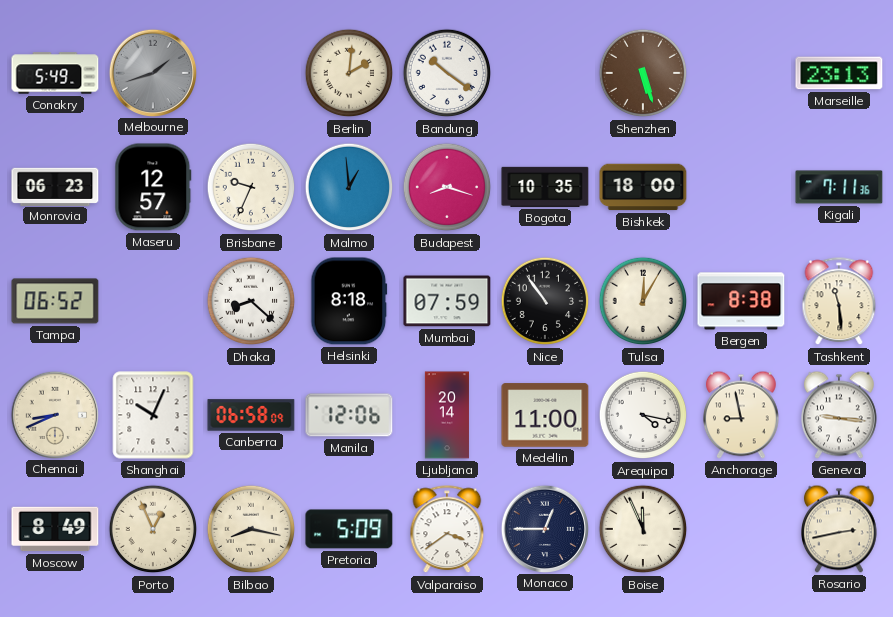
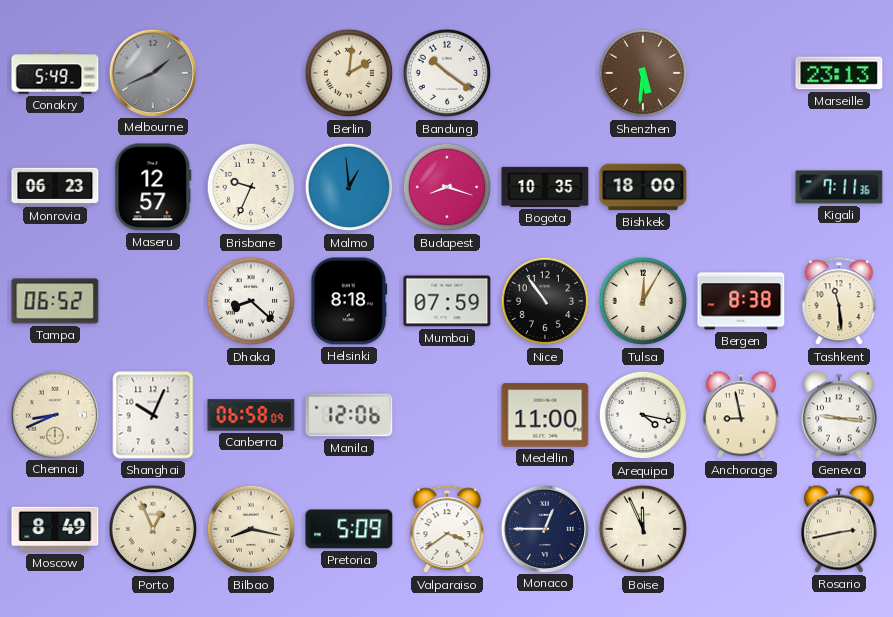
Melbourne: 1:42 -> 1:41
Shenzhen: 5:27 -> 5:31
Ljubljana: 20:14 -> none
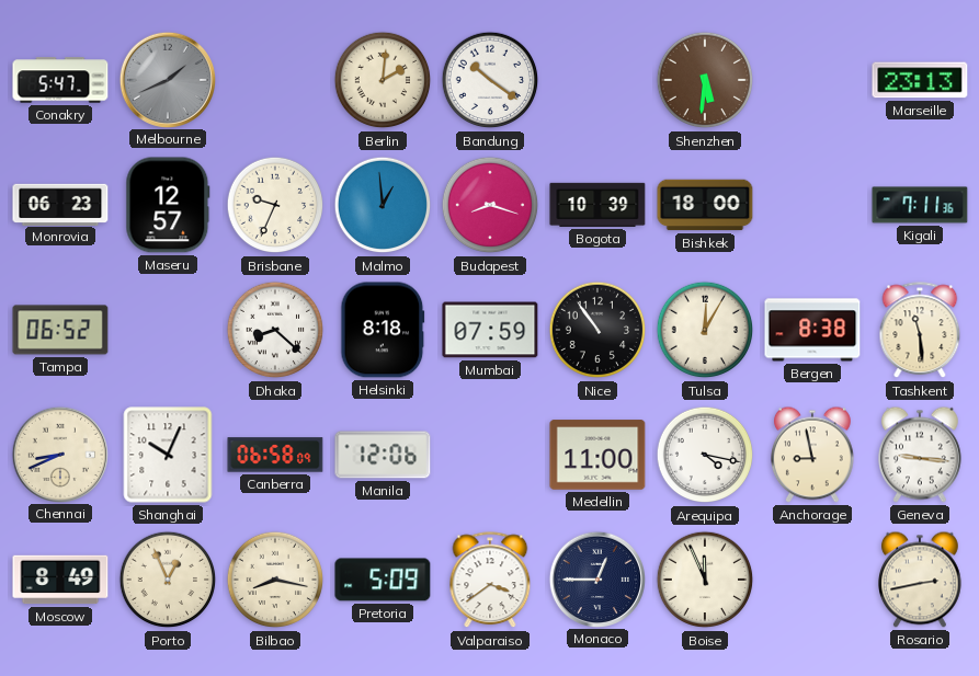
Conakry: 5:49 -> 5:47
Bogota: 10:35 -> 10:39
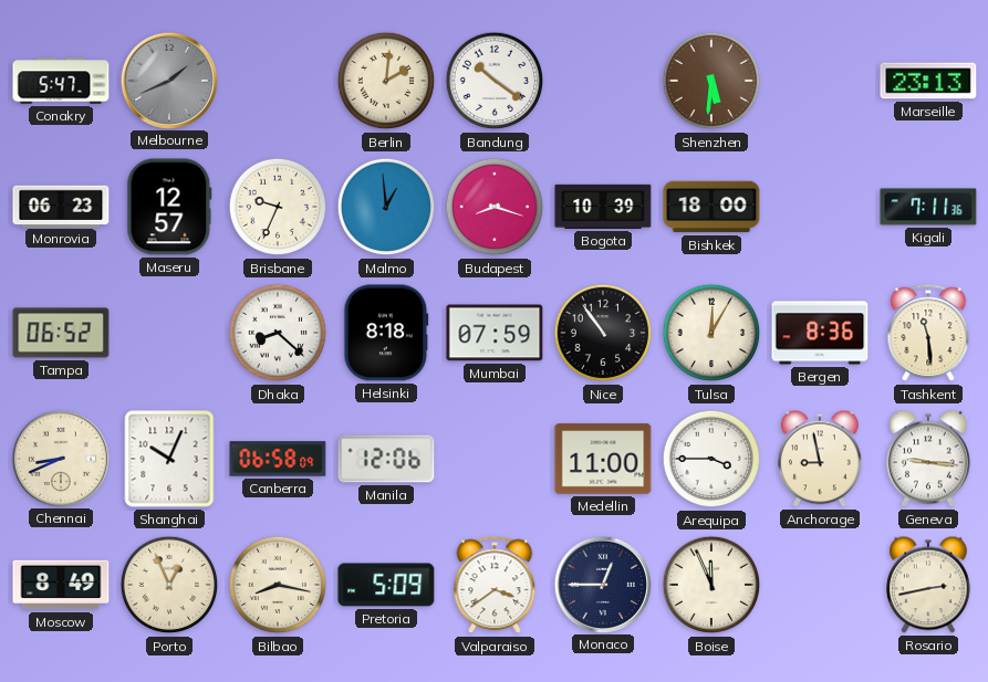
Bergen: 8:38 -> 8:36
Arequipa: 4:17 -> 3:45
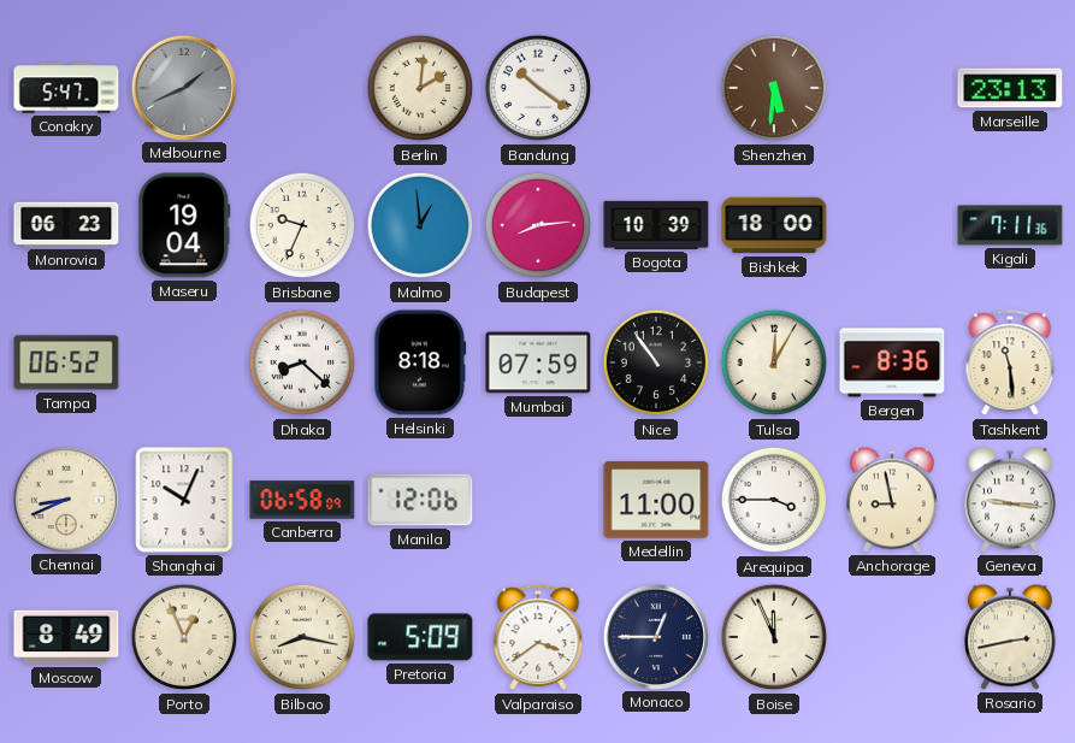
Maseru: 12:57 -> 19:04
Budapest: 8:18 -> 8:14
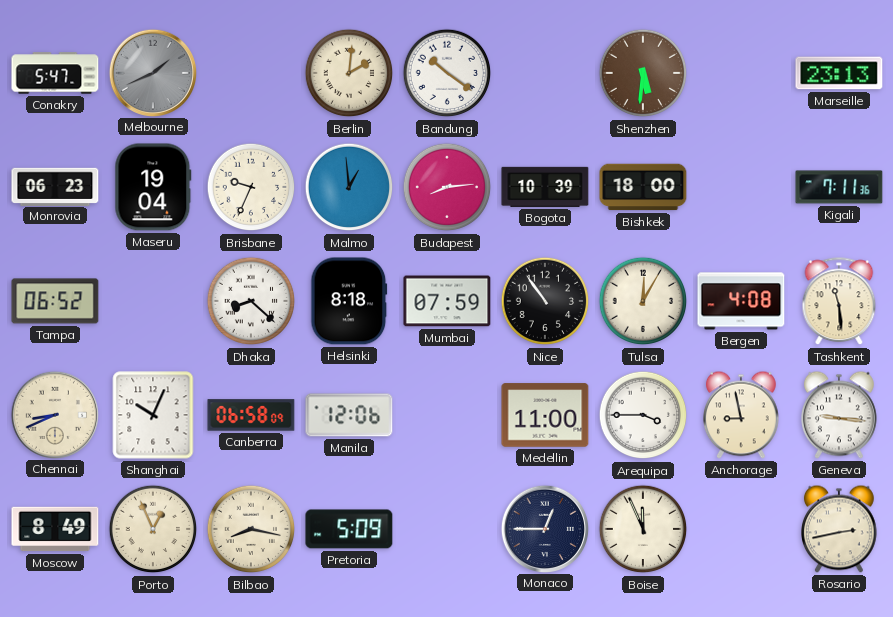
Bergen: 8:36 -> 4:08
Valparaiso: 3:39 -> none
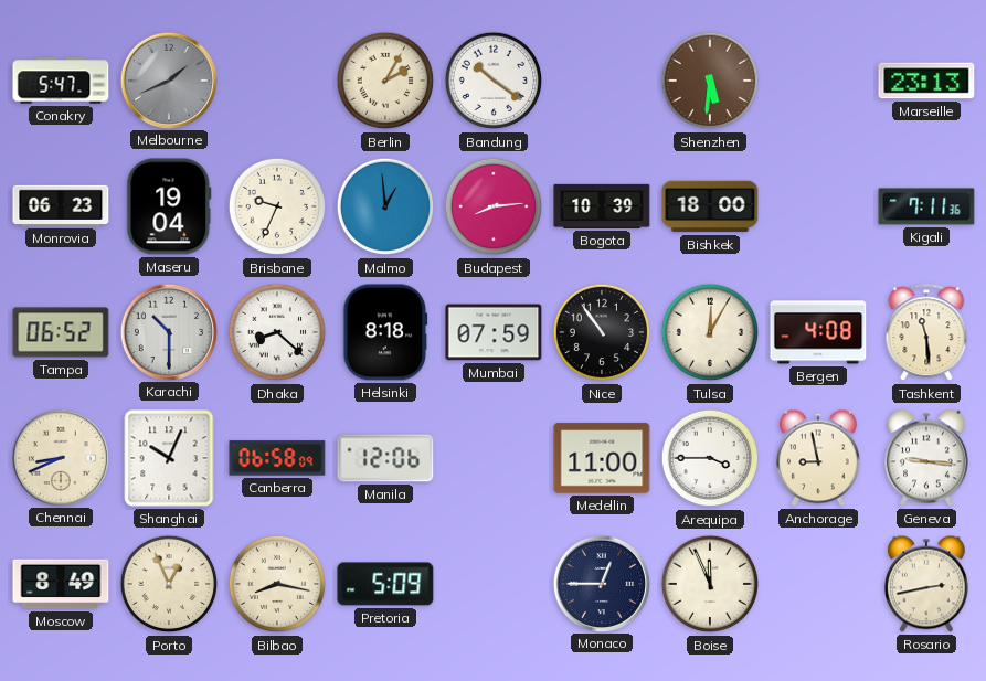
Berlin: 2:01 -> 2:05
Karachi: none -> 10:30
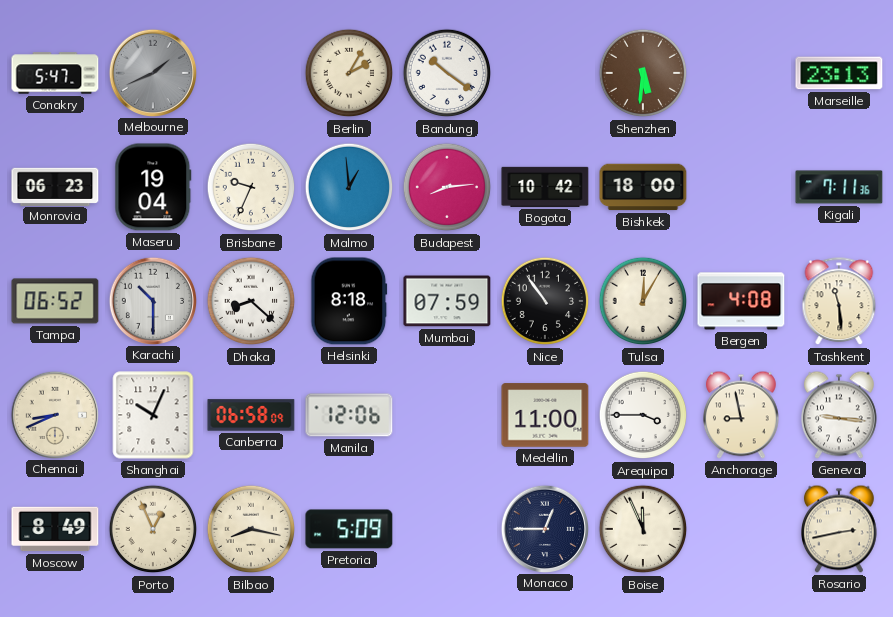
Bogota: 10:39 -> 10:42
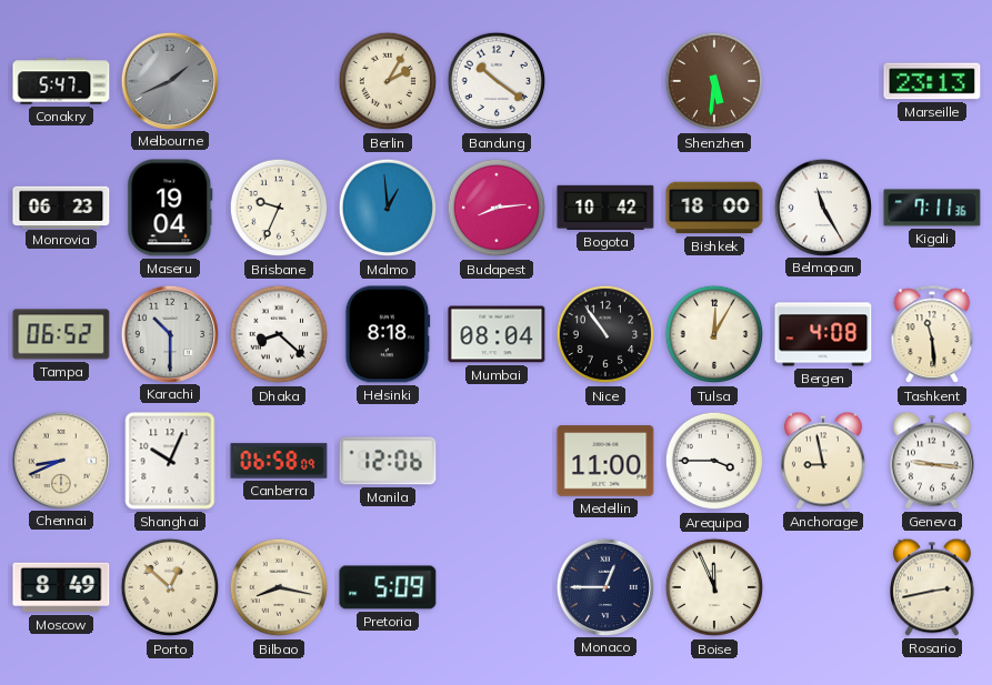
Belmopan: none -> 11:25
Mumbai: 07:59 -> 08:04
Porto: 12:56 -> 12:52
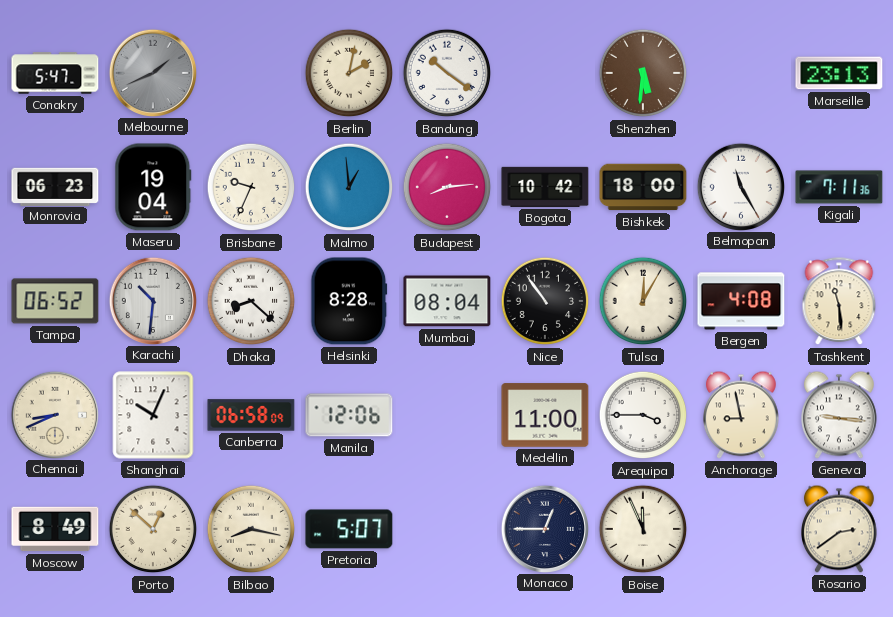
Berlin: 2:05 -> 2:02
Karachi: 10:30 -> 10:31
Helsinki: 8:18 -> 8:28
Pretoria: 5:09 -> 5:07
Rosario: 2:43 -> 2:39
